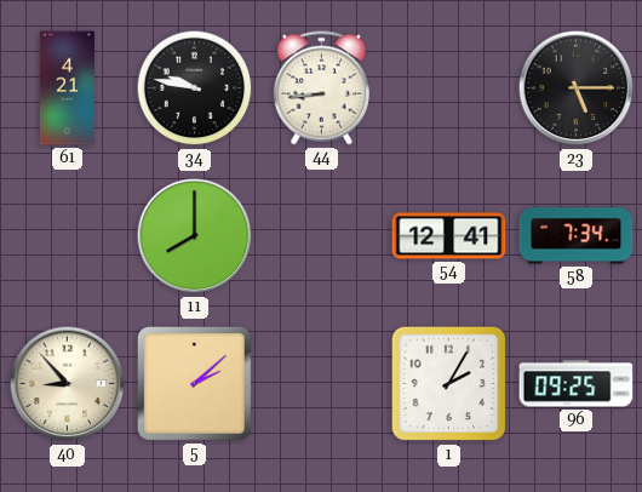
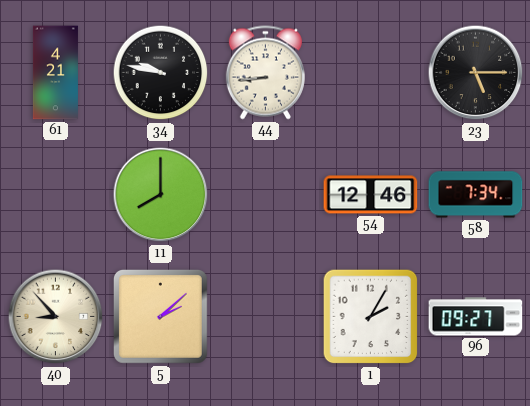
54: 12:41 -> 12:46
96: 09:25 -> 09:27
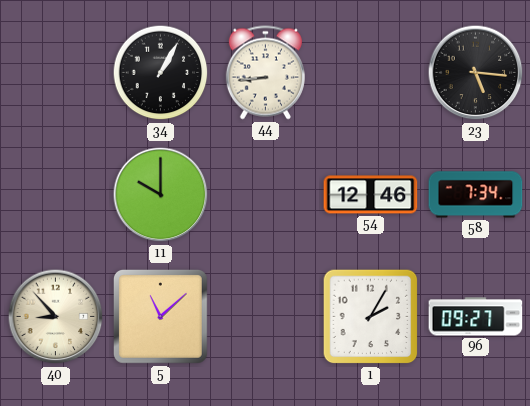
61: 4:21 -> none
34: 9:47 -> 1:05
23: 5:15 -> 5:16
11: 8:00 -> 10:00
5: 2:08 -> 11:08
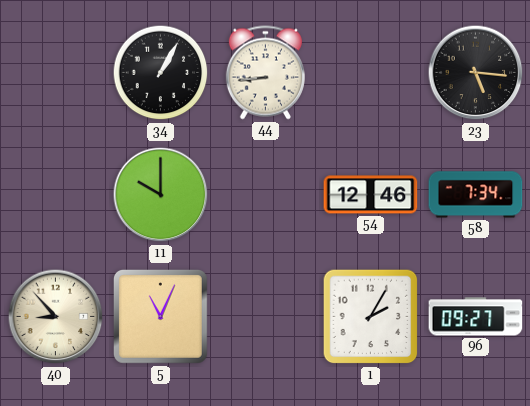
5: 11:08 -> 11:04
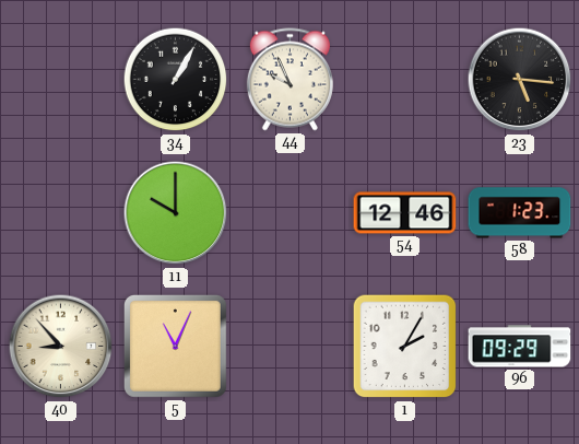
44: 8:44 -> 9:56
58: 7:34 -> 1:23
96: 09:27 -> 09:29
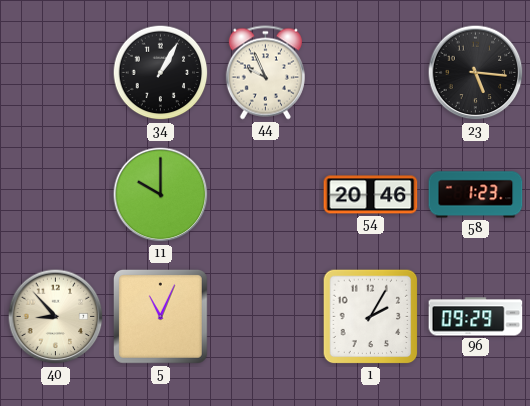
54: 12:46 -> 20:46
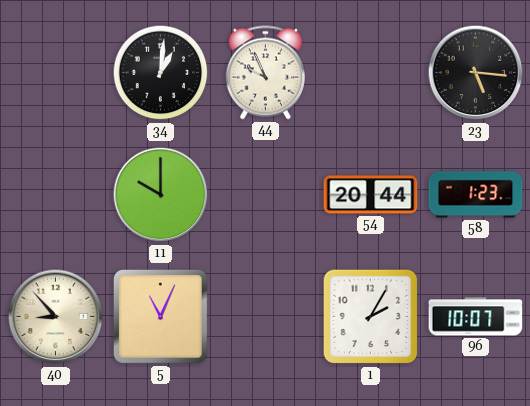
34: 1:05 -> 1:01
54: 20:46 -> 20:44
96: 09:29 -> 10:07
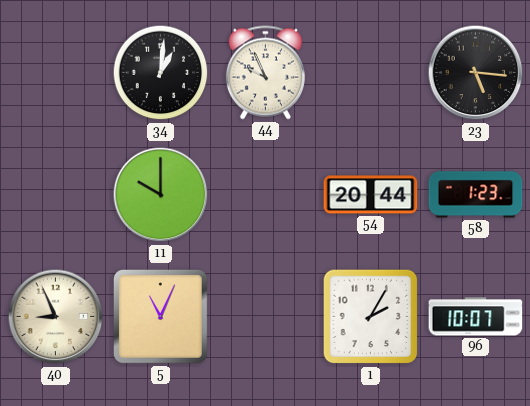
40: 8:53 -> 8:56
